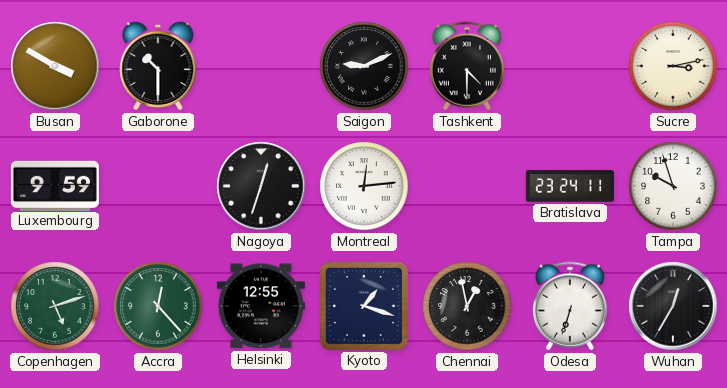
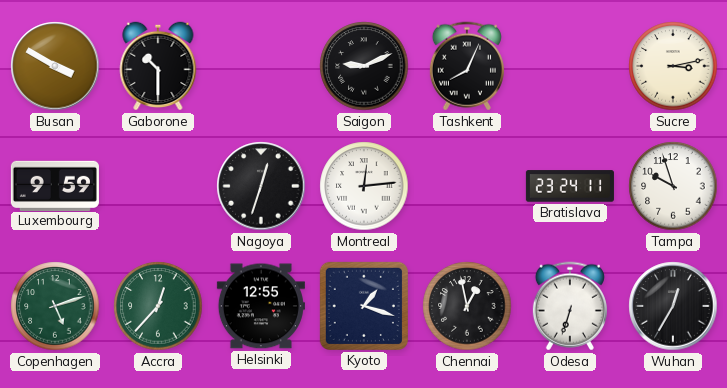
Tashkent: 4:30 -> 8:04
Accra: 12:23 -> 12:37
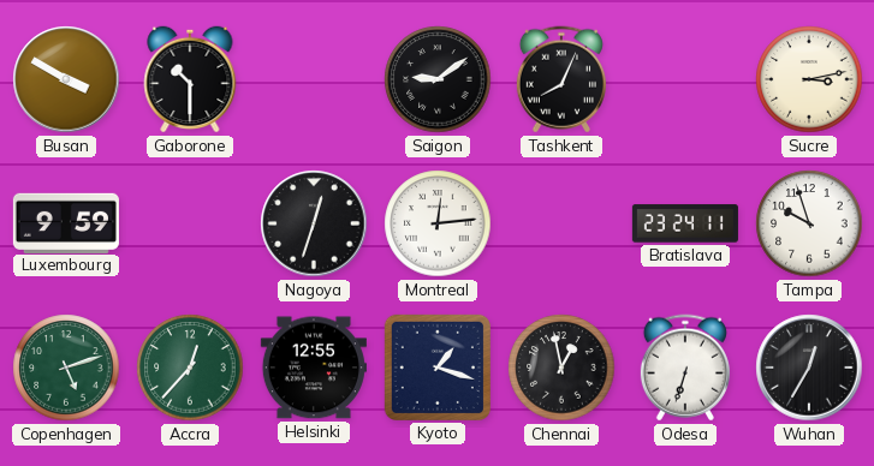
Saigon: 9:11 -> 9:09
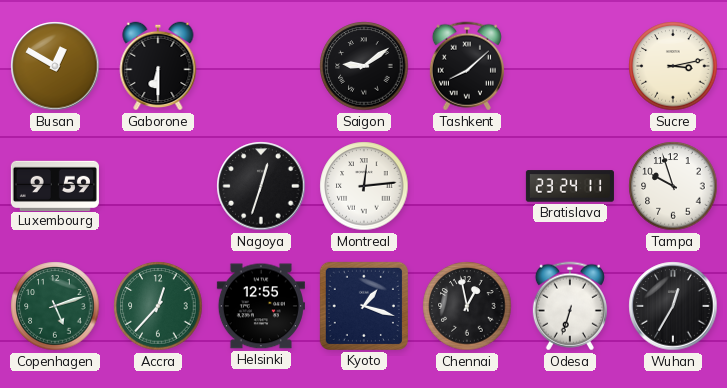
Busan: 3:50 -> 12:50
Gaborone: 10:30 -> 6:30
Tashkent: 8:04 -> 8:08
